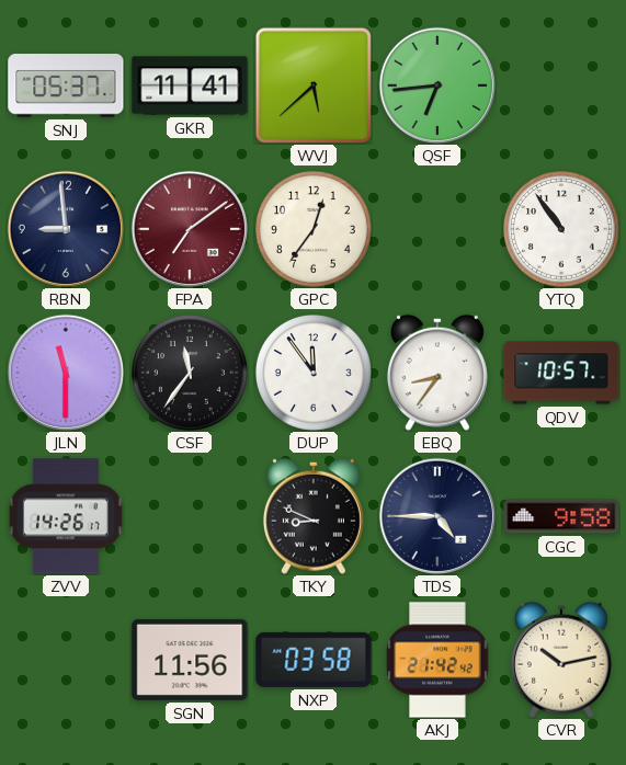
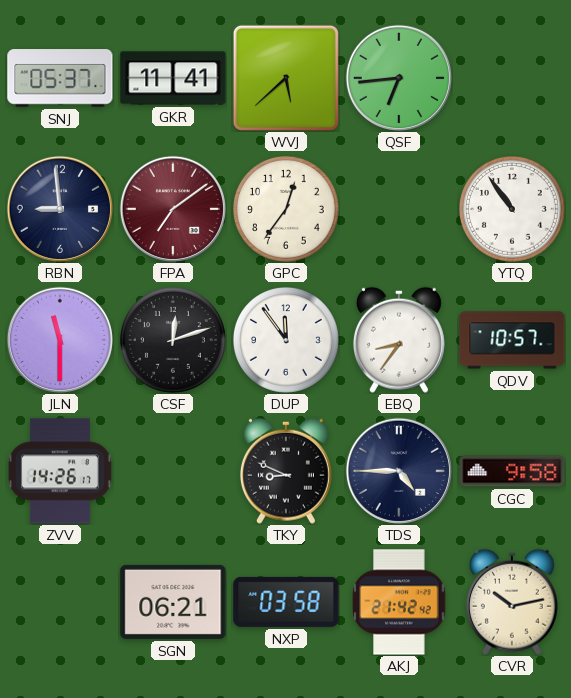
CSF: 11:36 -> 12:12
SGN: 11:56 -> 06:21
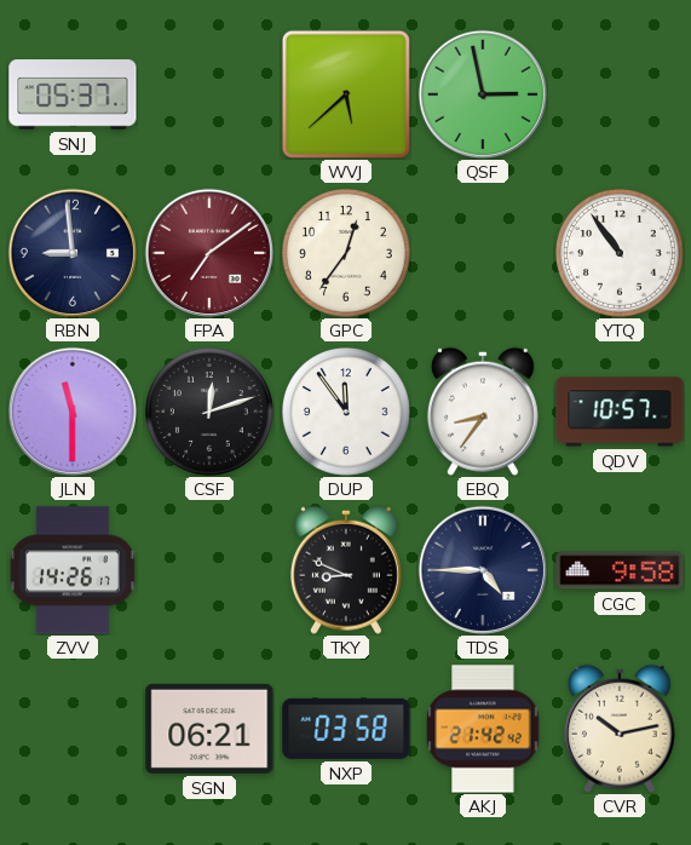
GKR: 11:41 -> none
QSF: 6:44 -> 2:58
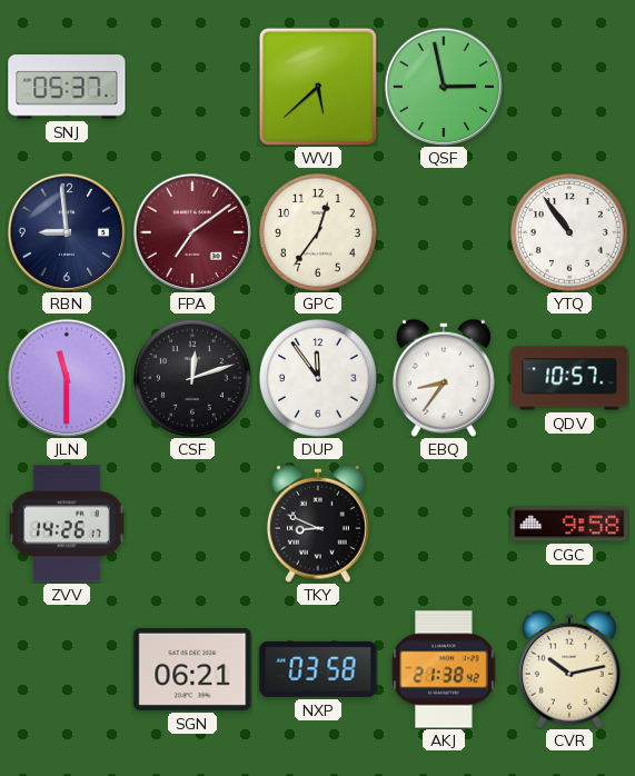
TDS: 4:45 -> none
AKJ: 21:42 -> 21:38
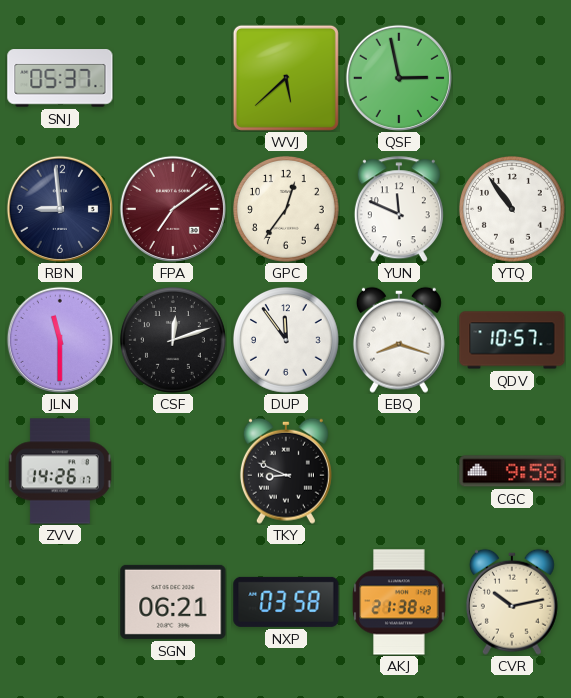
YUN: none -> 11:49
EBQ: 8:36 -> 8:18
